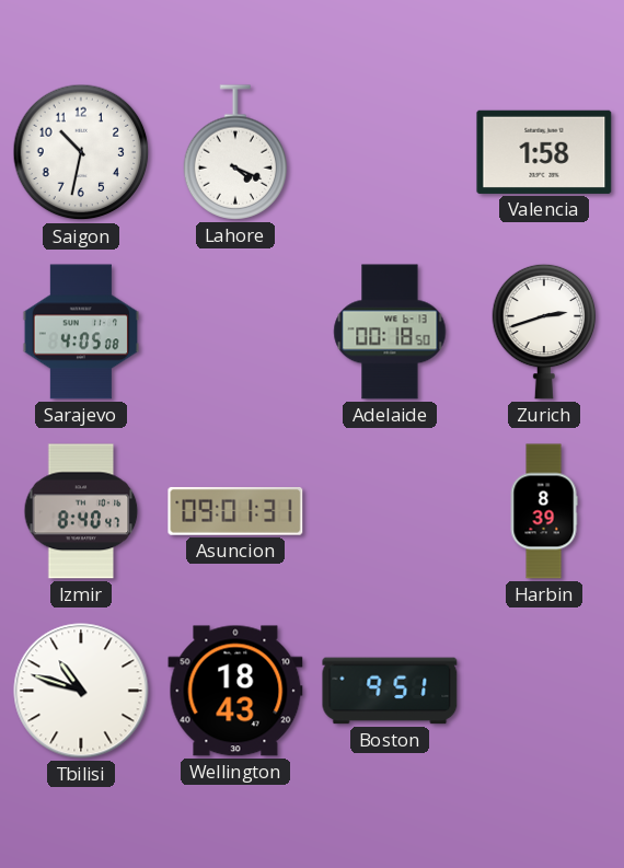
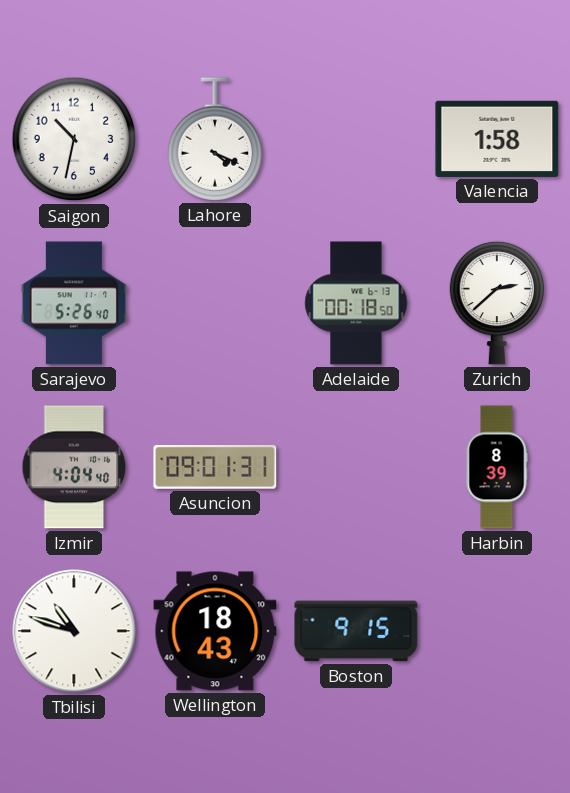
Sarajevo: 4:05 -> 5:26
Zurich: 2:42 -> 2:38
Izmir: 8:40 -> 4:04
Boston: 9:51 -> 9:15
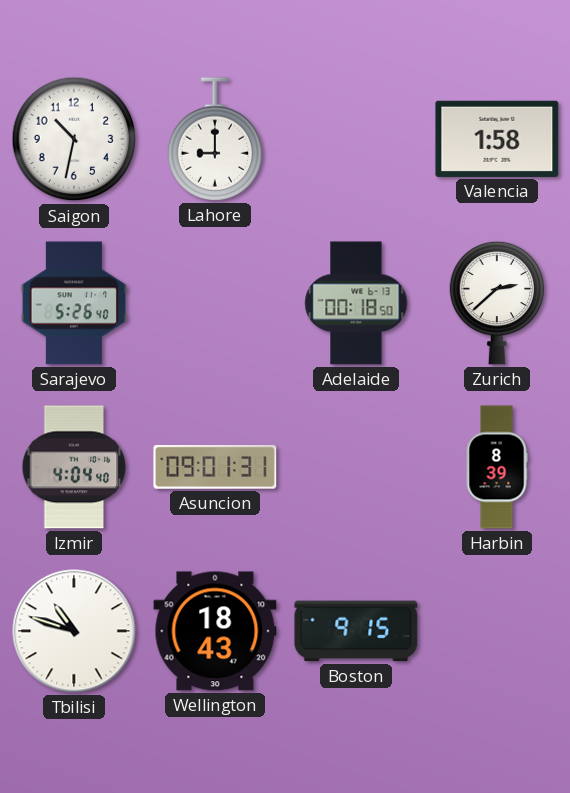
Lahore: 4:19 -> 9:00
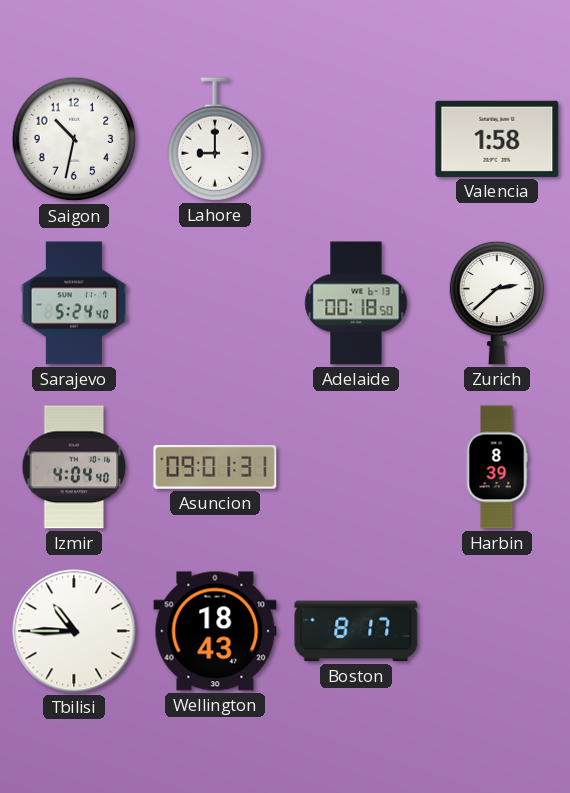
Sarajevo: 5:26 -> 5:24
Tbilisi: 10:48 -> 10:45
Boston: 9:15 -> 8:17
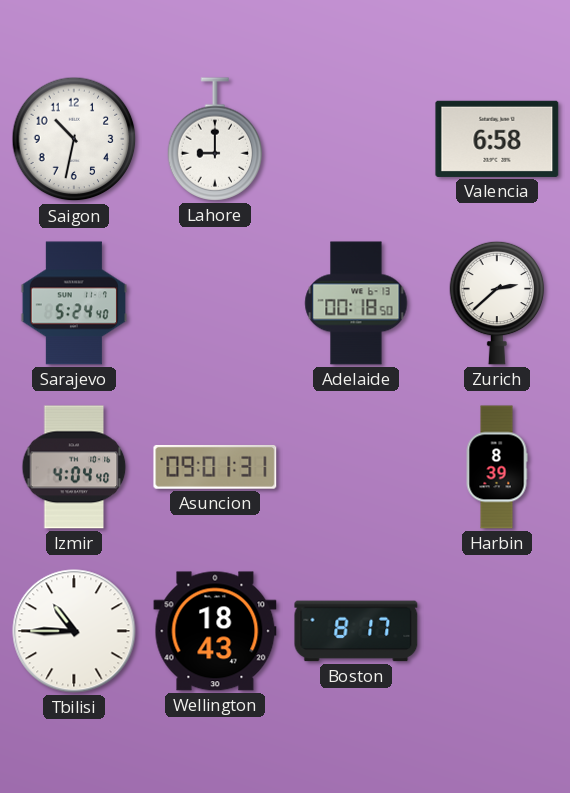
Valencia: 1:58 -> 6:58
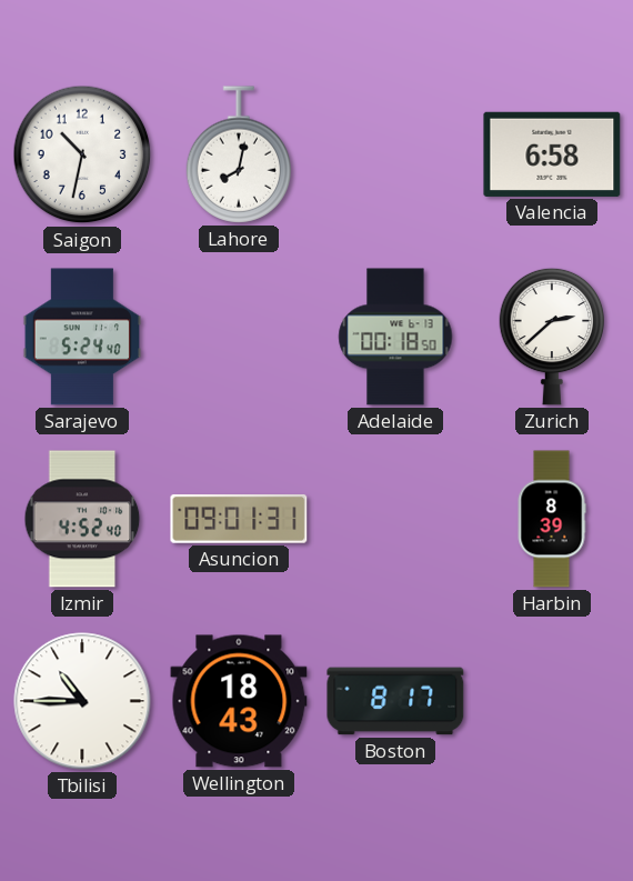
Lahore: 9:00 -> 8:02
Izmir: 4:04 -> 4:52
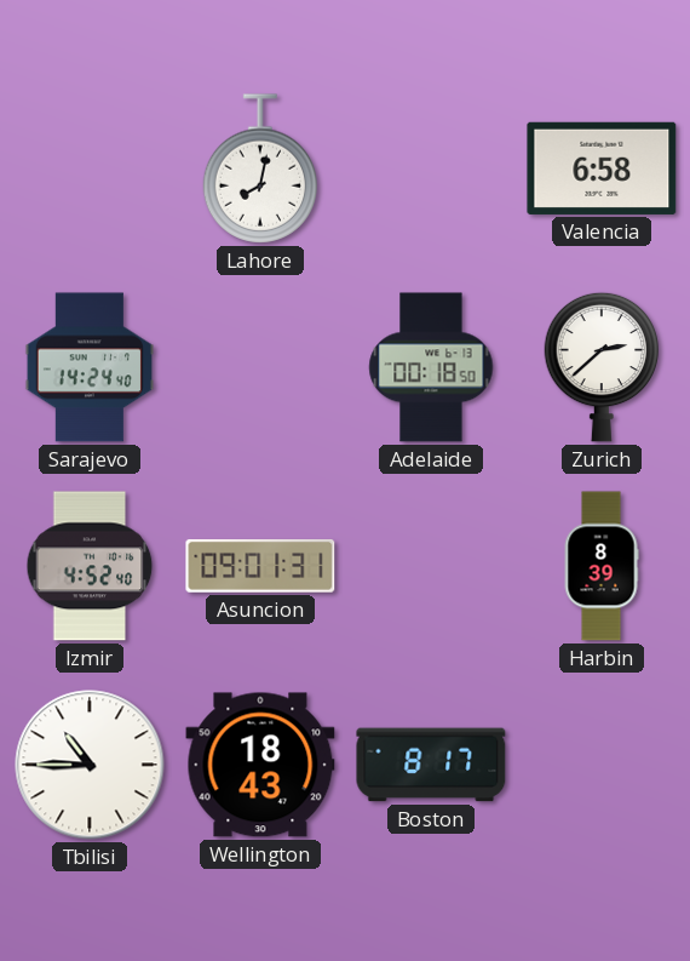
Saigon: 10:32 -> none
Sarajevo: 5:24 -> 14:24
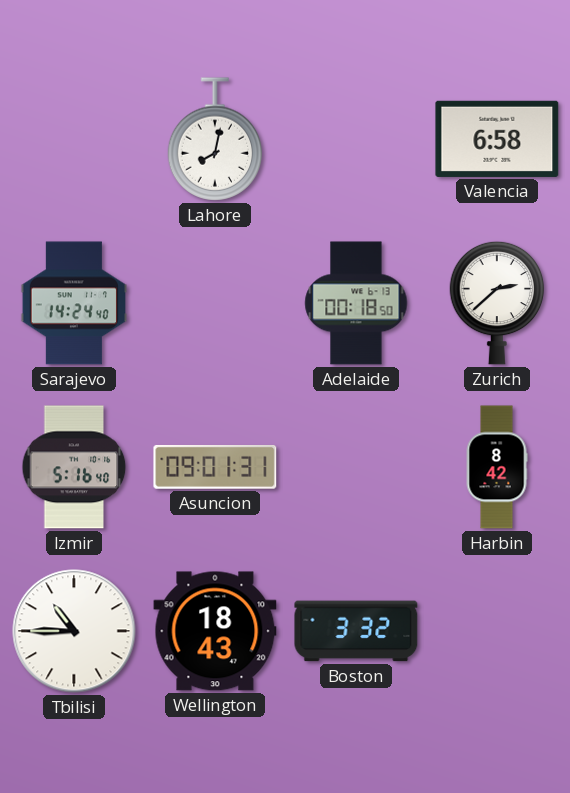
Izmir: 4:52 -> 5:16
Harbin: 8:39 -> 8:42
Boston: 8:17 -> 3:32
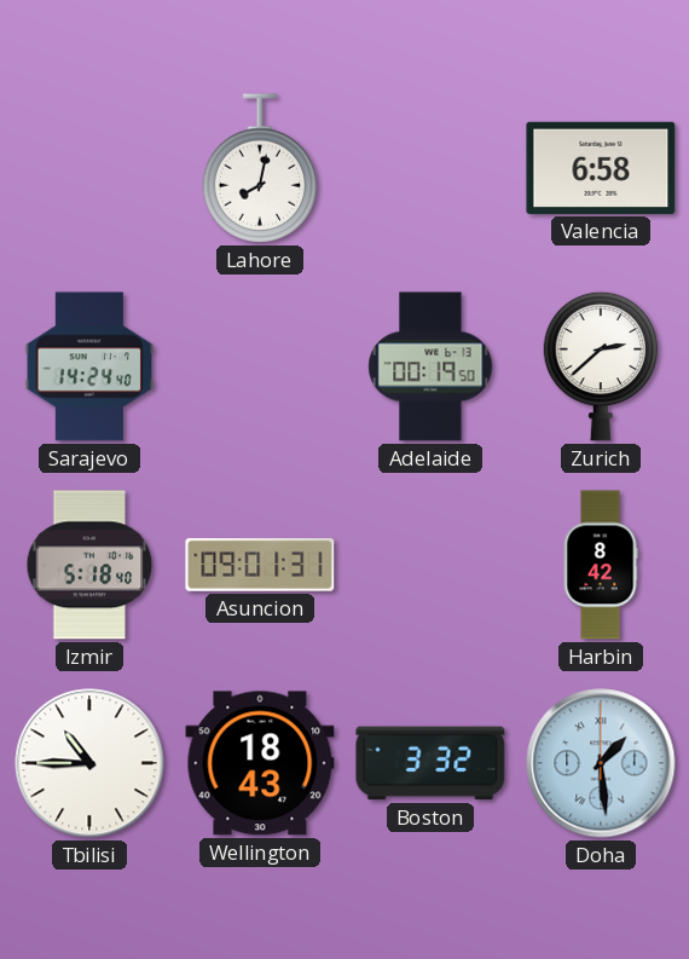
Adelaide: 00:18 -> 00:19
Izmir: 5:16 -> 5:18
Doha: none -> 1:29
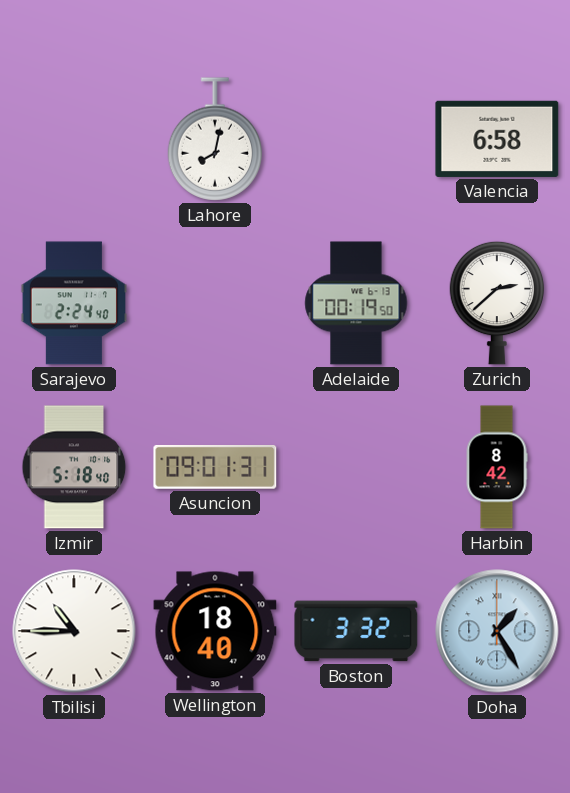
Sarajevo: 14:24 -> 2:24
Wellington: 18:43 -> 18:40
Doha: 1:29 -> 1:25
